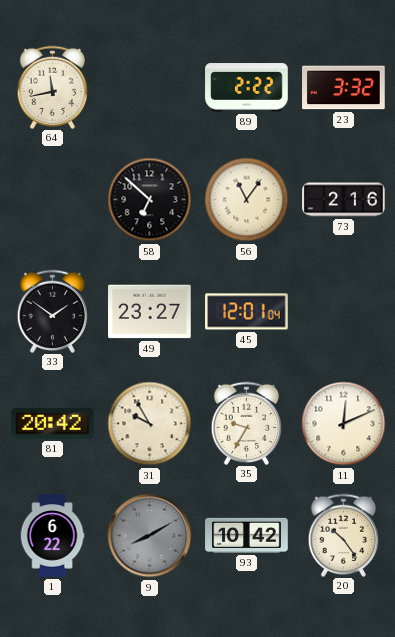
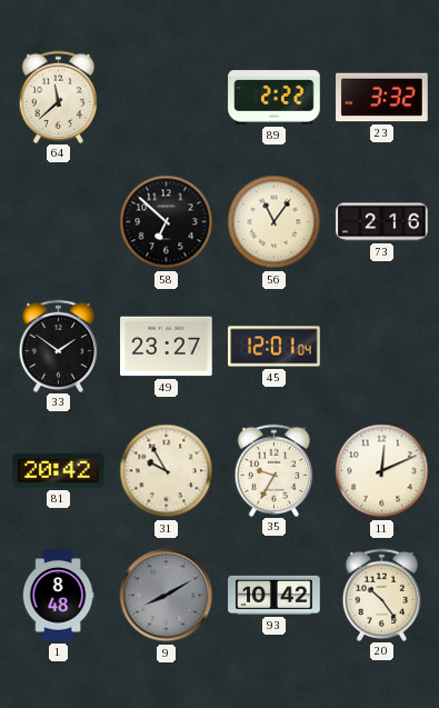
64: 11:43 -> 11:38
1: 6:22 -> 8:48
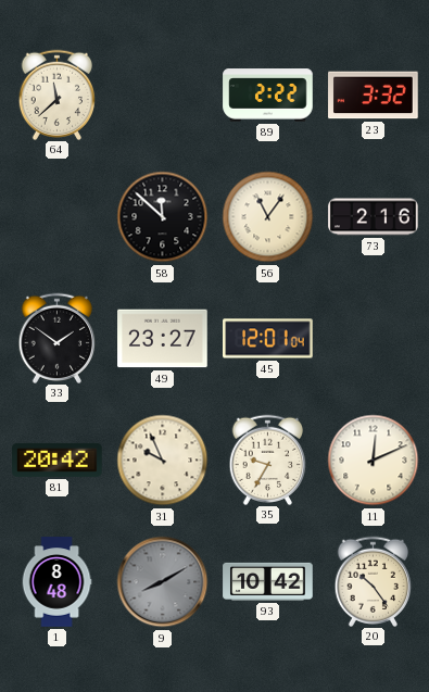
58: 6:52 -> 11:52
31: 9:55 -> 9:56
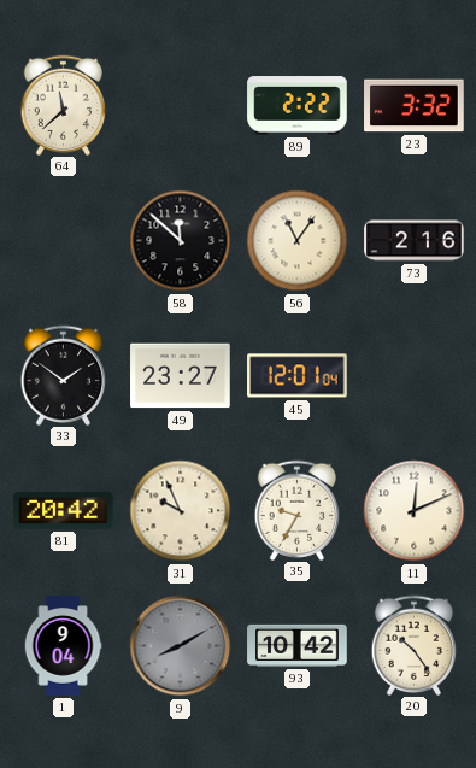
1: 8:48 -> 9:04
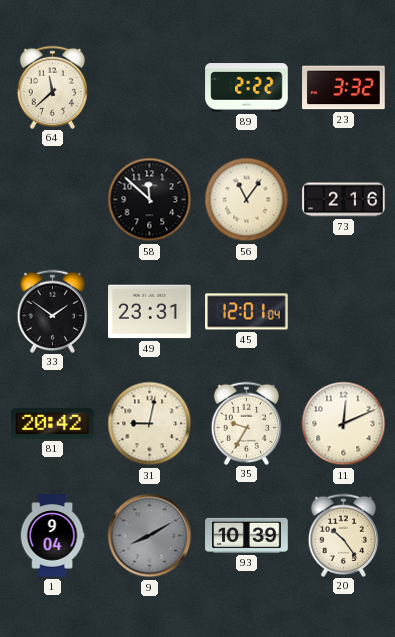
49: 23:27 -> 23:31
31: 9:56 -> 9:02
93: 10:42 -> 10:39
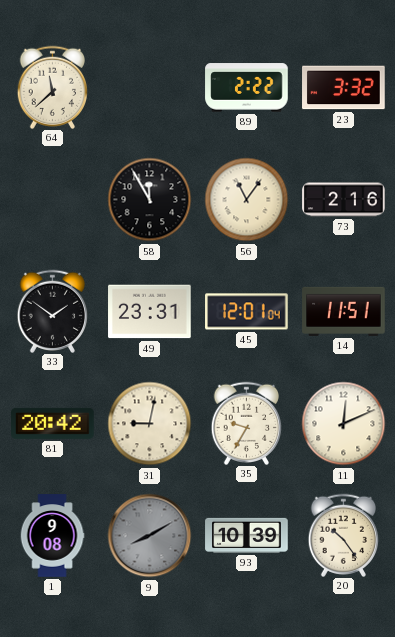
58: 11:52 -> 11:55
14: none -> 11:51
1: 9:04 -> 9:08
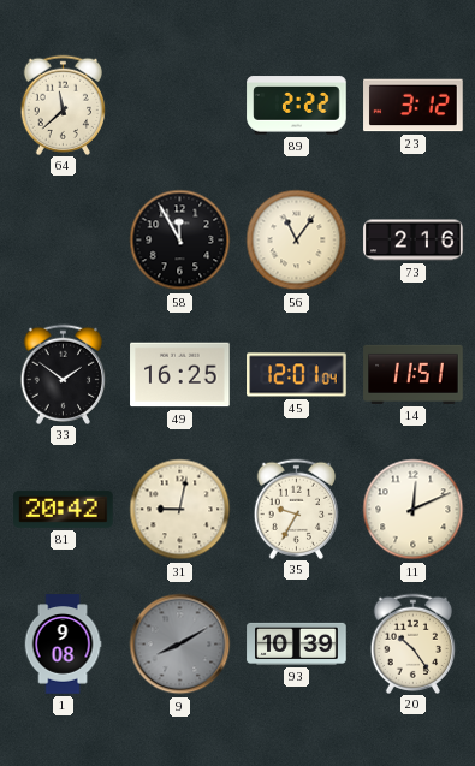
23: 3:32 -> 3:12
49: 23:31 -> 16:25
